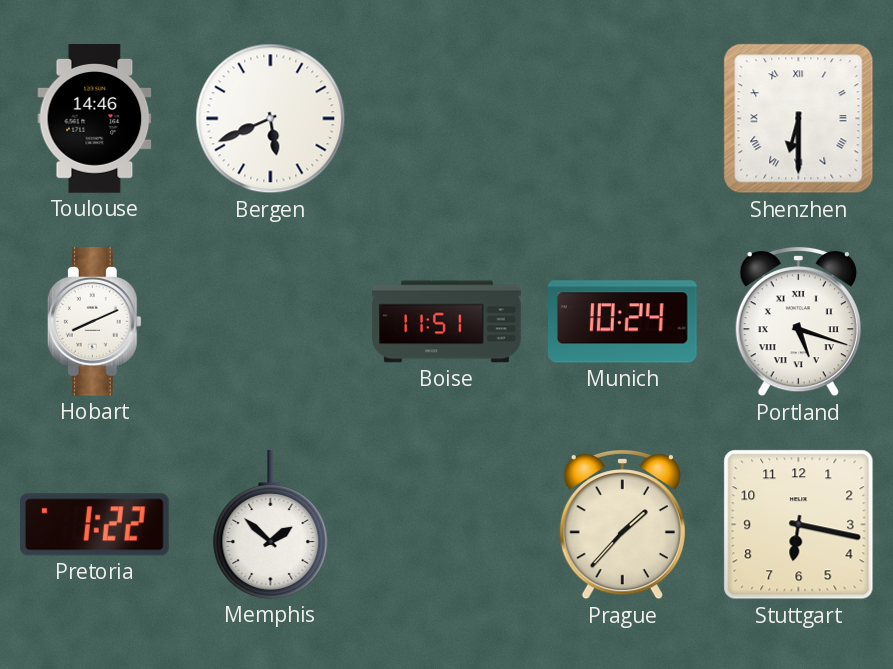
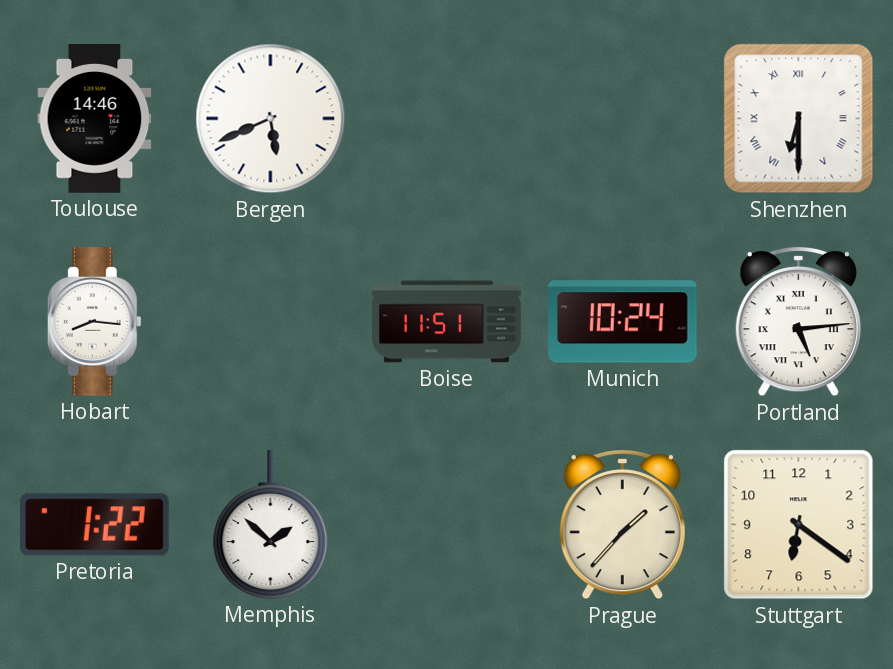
Hobart: 8:11 -> 8:16
Portland: 5:18 -> 5:14
Stuttgart: 6:17 -> 6:21
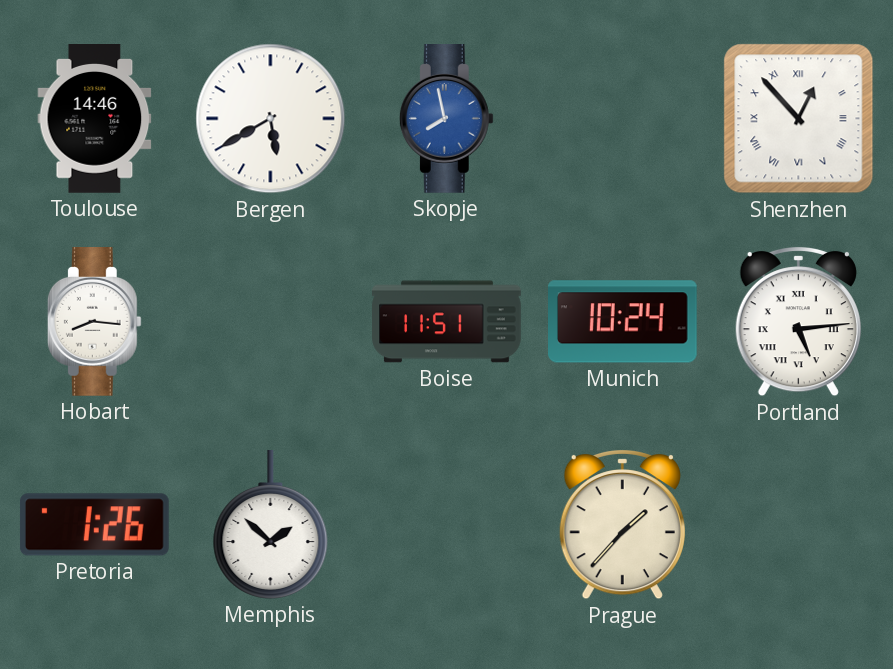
Bergen: 5:41 -> 5:40
Skopje: none -> 7:58
Shenzhen: 6:30 -> 12:53
Pretoria: 1:22 -> 1:26
Stuttgart: 6:21 -> none
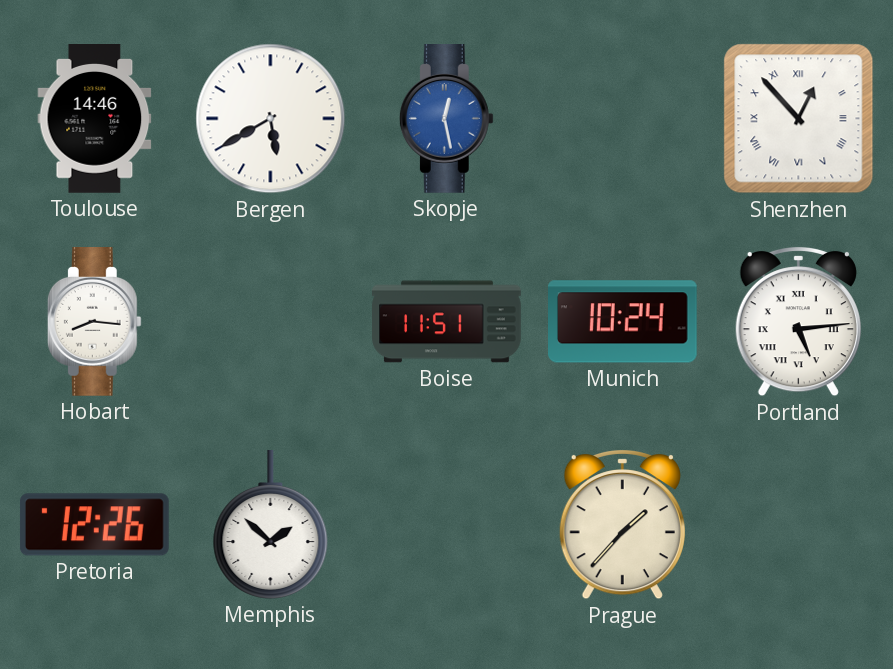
Skopje: 7:58 -> 12:28
Pretoria: 1:26 -> 12:26
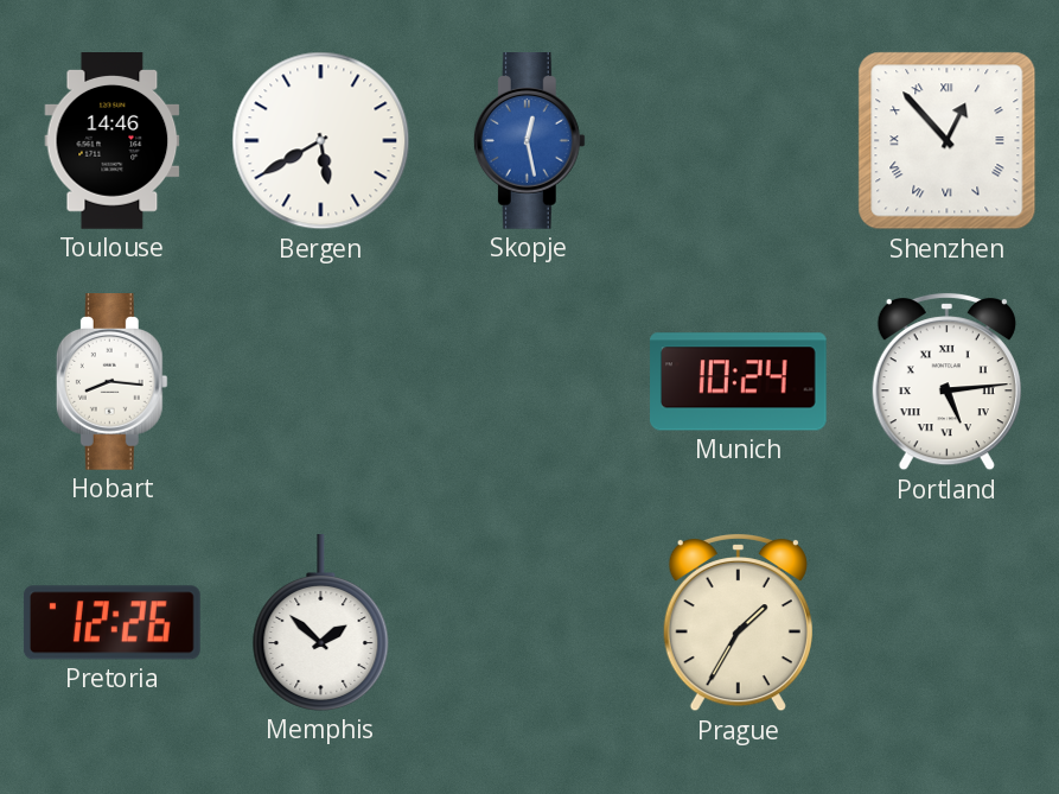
Boise: 11:51 -> none
Prague: 1:37 -> 1:35
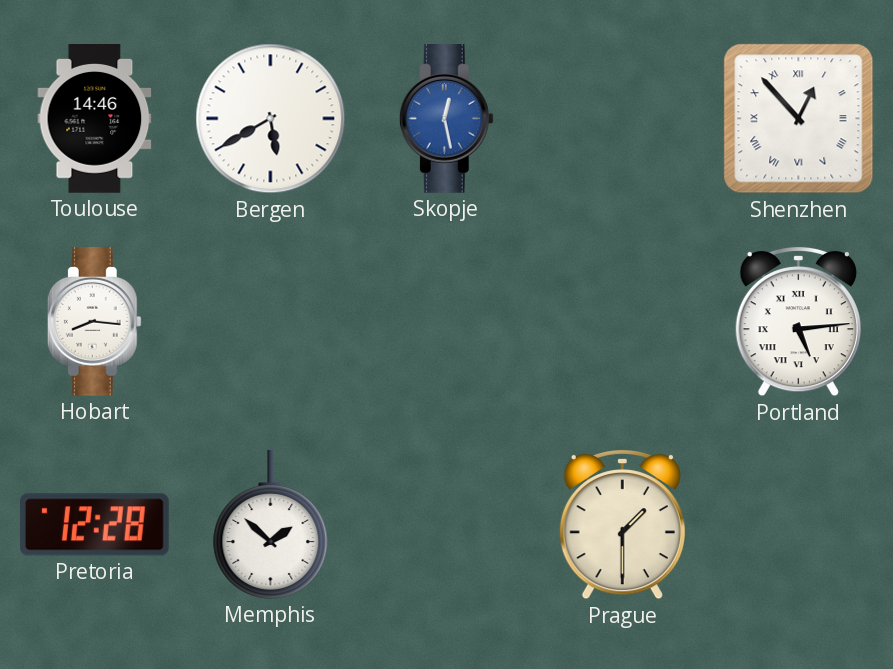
Munich: 10:24 -> none
Pretoria: 12:26 -> 12:28
Prague: 1:35 -> 1:30
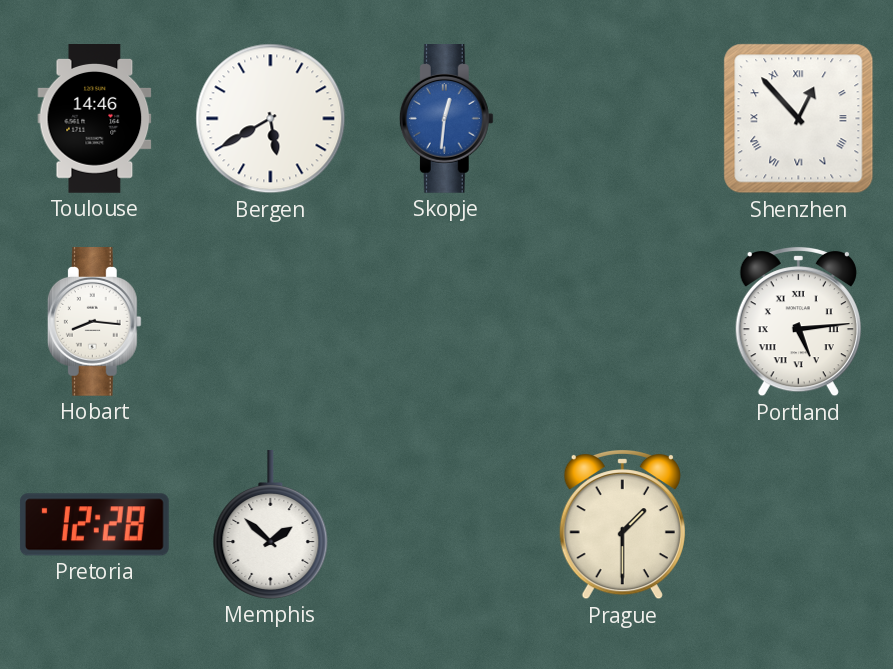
Skopje: 12:28 -> 12:31
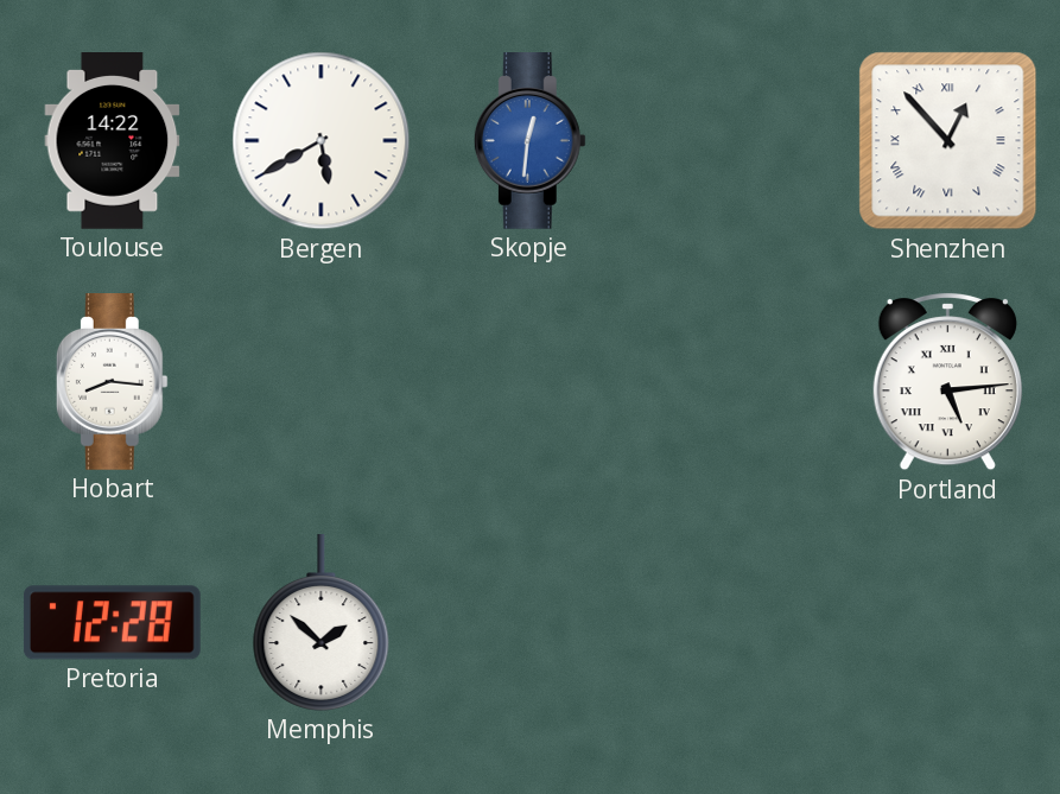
Toulouse: 14:46 -> 14:22
Prague: 1:30 -> none
